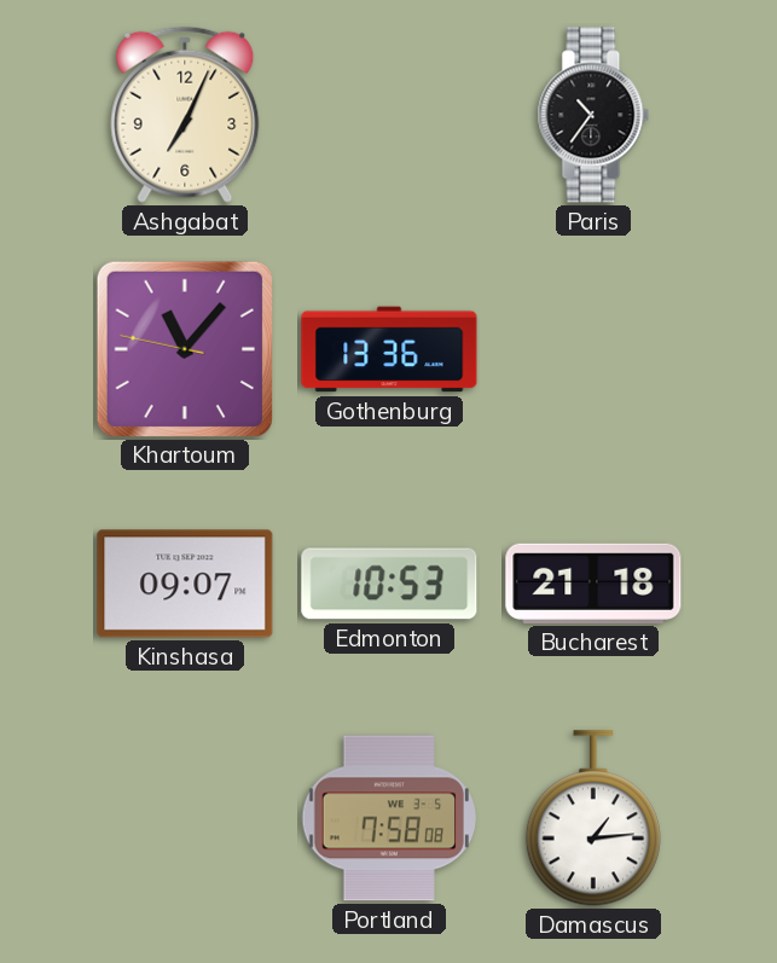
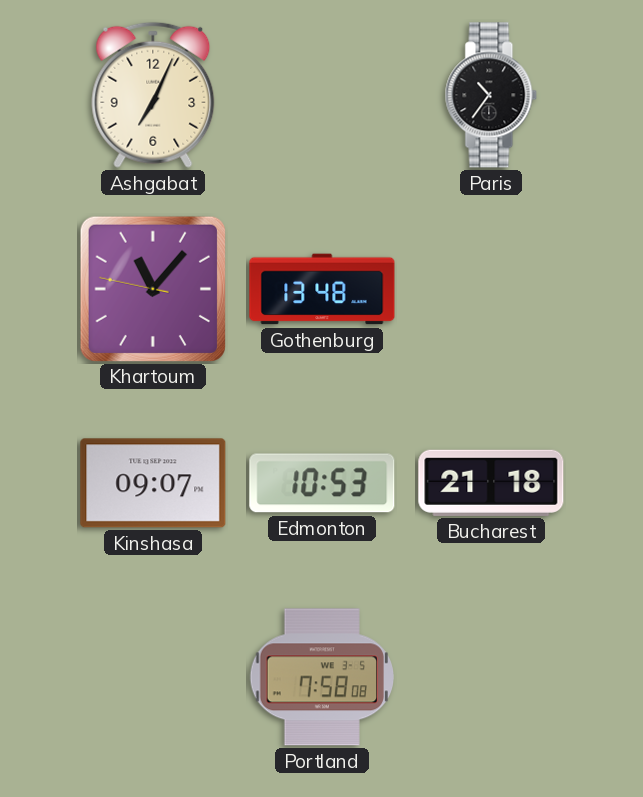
Gothenburg: 13:36 -> 13:48
Damascus: 1:14 -> none
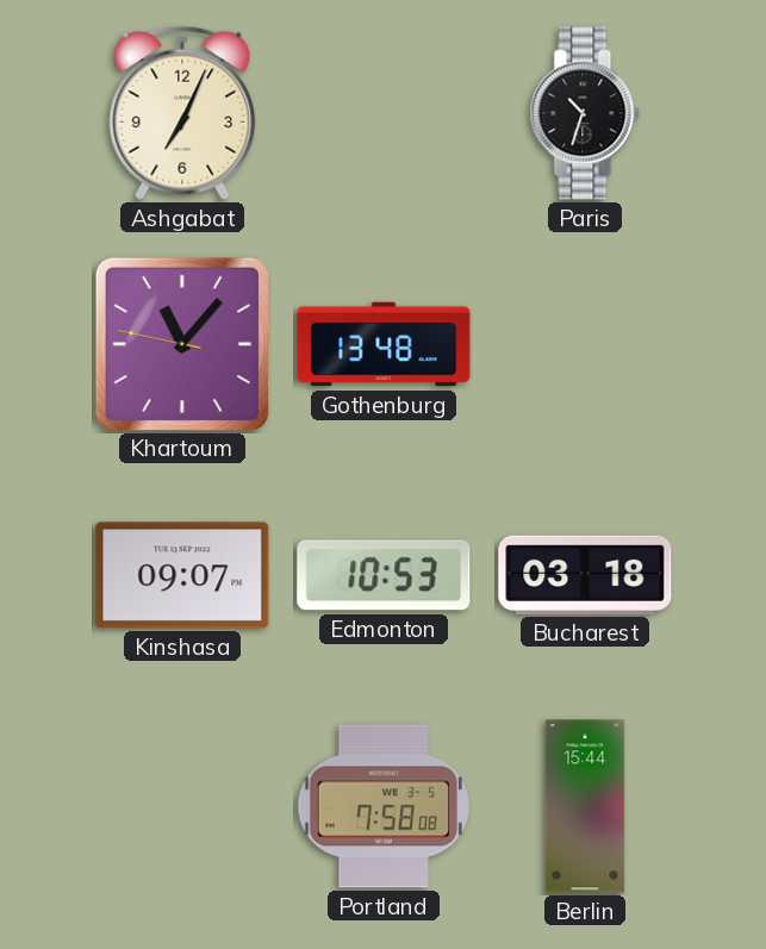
Paris: 10:36 -> 10:33
Bucharest: 21:18 -> 03:18
Berlin: none -> 15:44
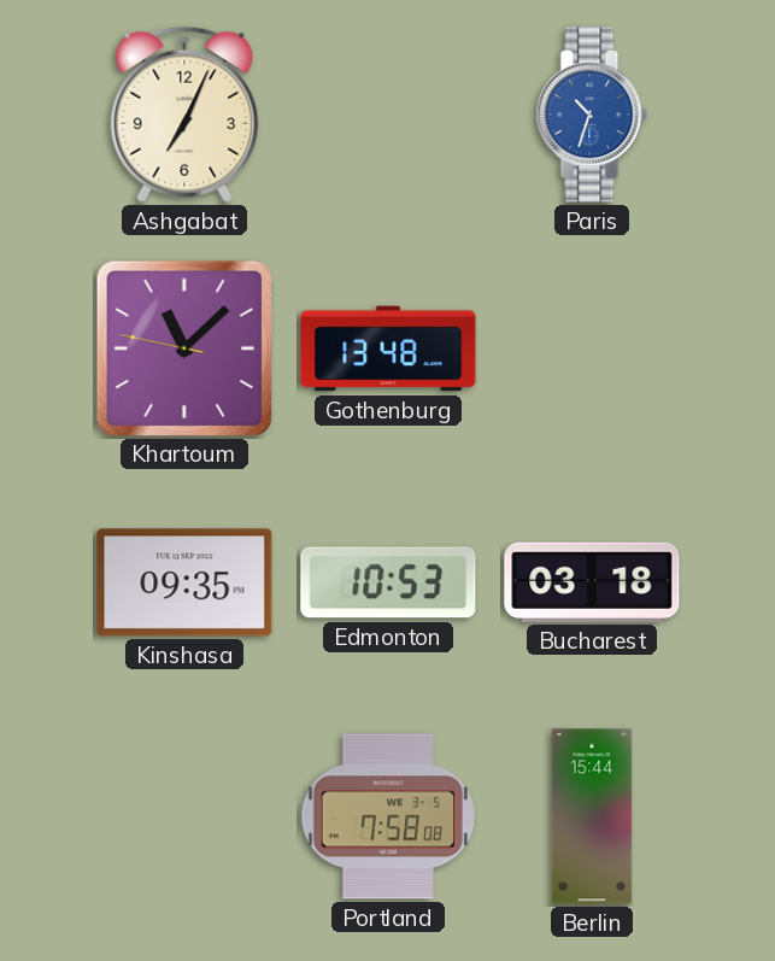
Paris dial: black -> blue
Khartoum: 11:06 -> 11:07
Kinshasa: 09:07 -> 09:35
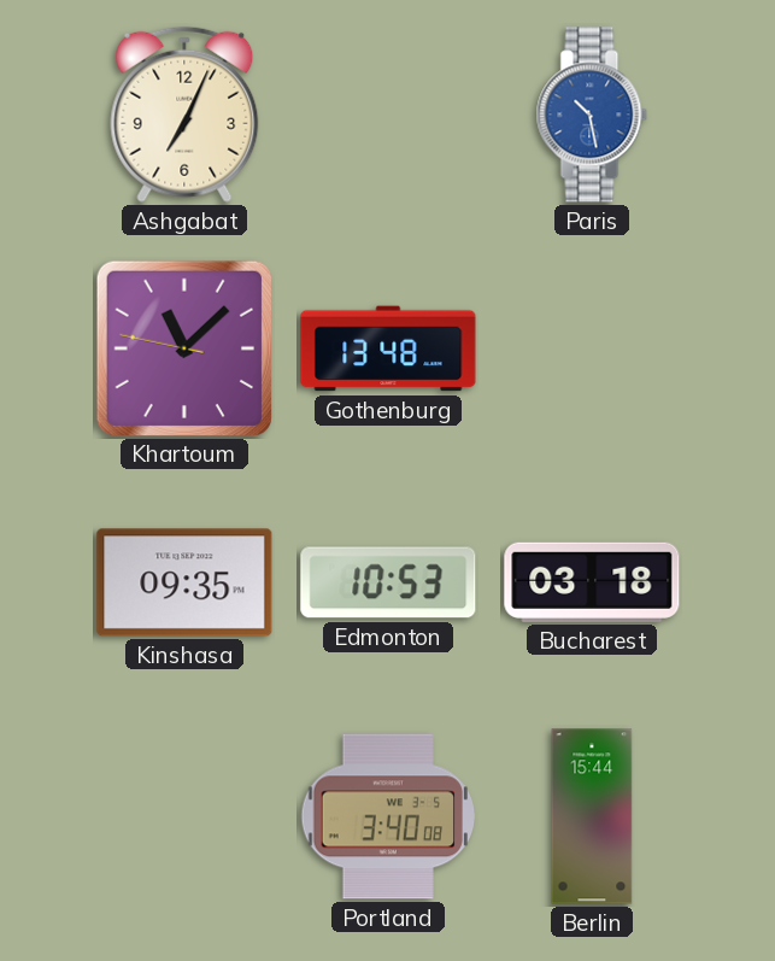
Paris: 10:33 -> 10:28
Portland: 7:58 -> 3:40
